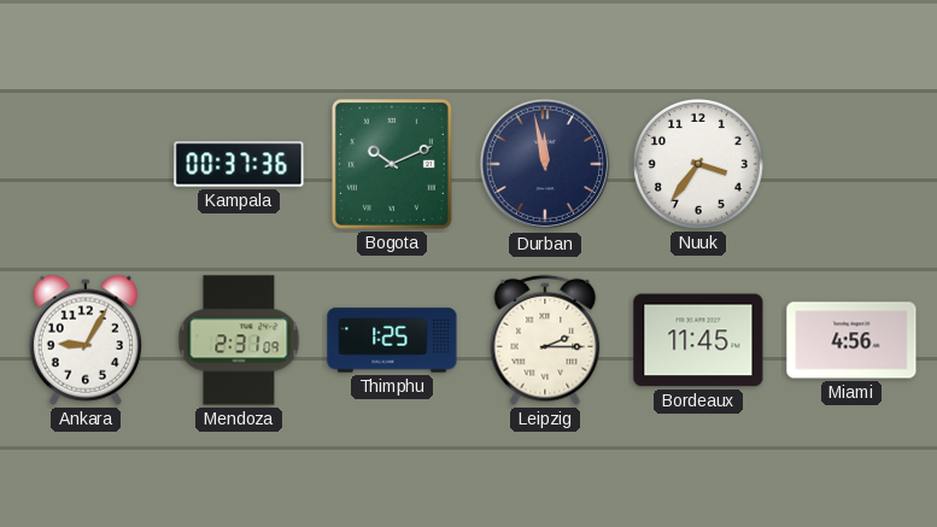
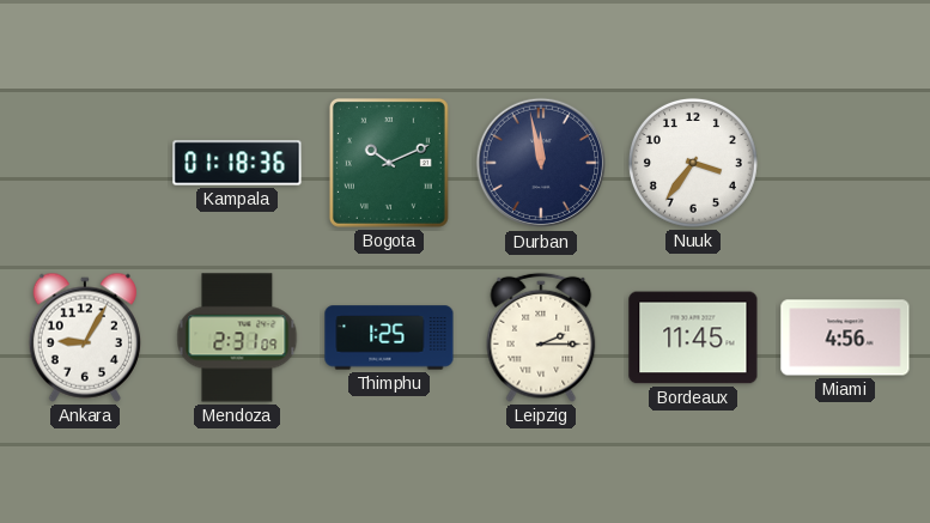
Kampala: 00:37 -> 01:18
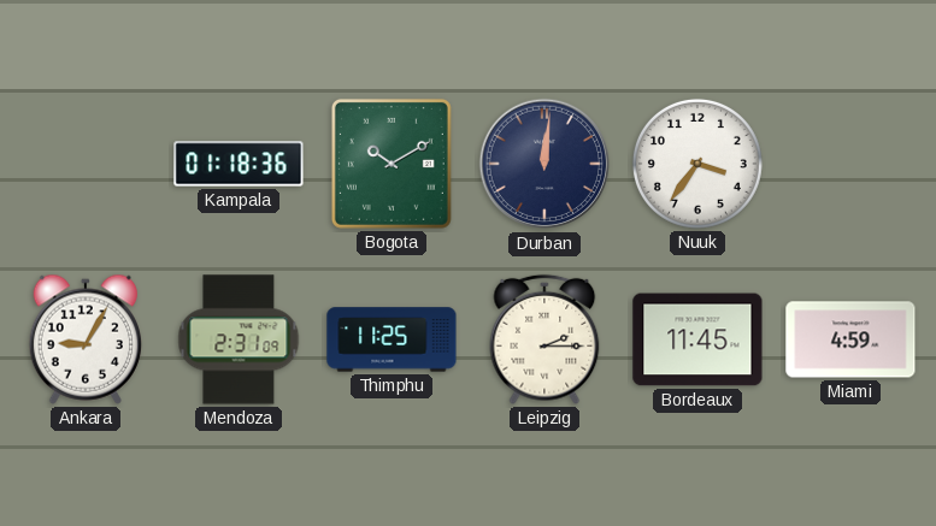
Bogota: 10:11 -> 10:10
Durban: 11:58 -> 12:01
Thimphu: 1:25 -> 11:25
Miami: 4:56 -> 4:59
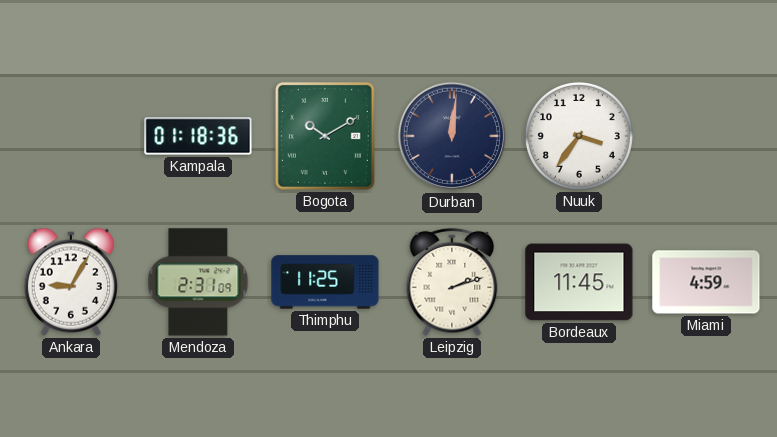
Leipzig: 2:15 -> 2:12
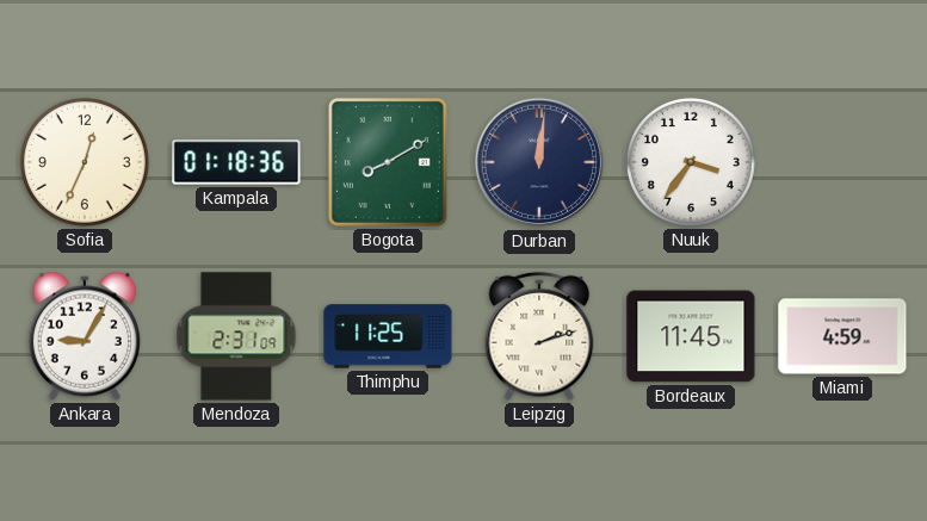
Sofia: none -> 12:34
Bogota: 10:10 -> 8:10
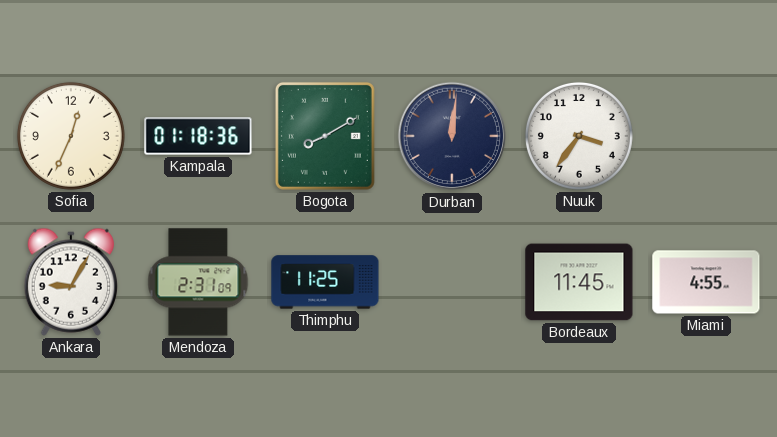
Leipzig: 2:12 -> none
Miami: 4:59 -> 4:55
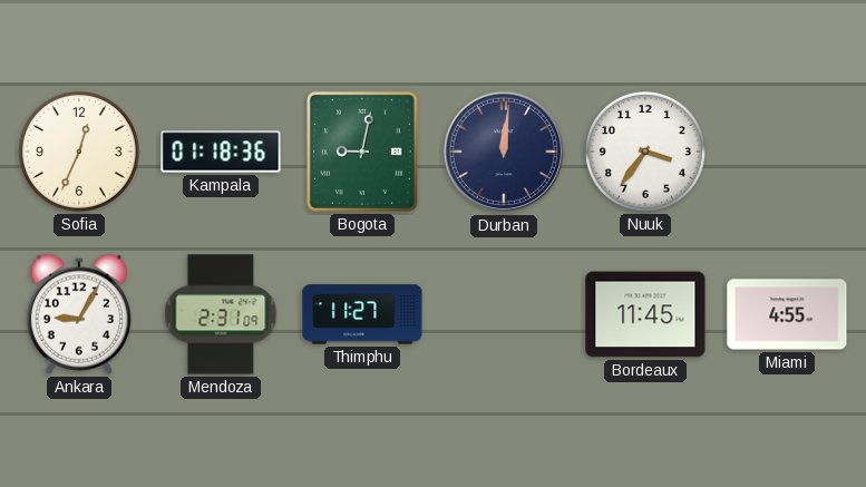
Bogota: 8:10 -> 9:02
Thimphu: 11:25 -> 11:27
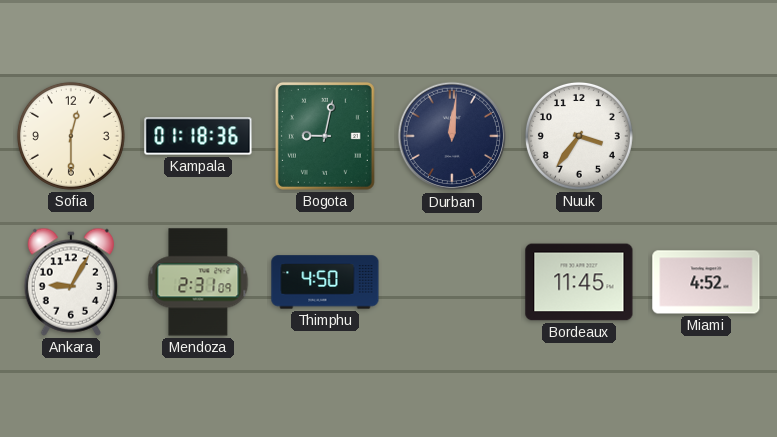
Sofia: 12:34 -> 12:30
Thimphu: 11:27 -> 4:50
Miami: 4:55 -> 4:52
